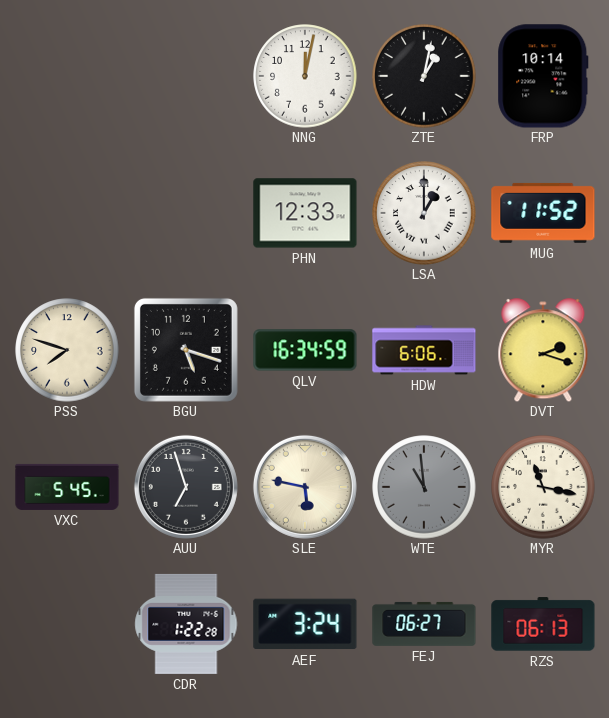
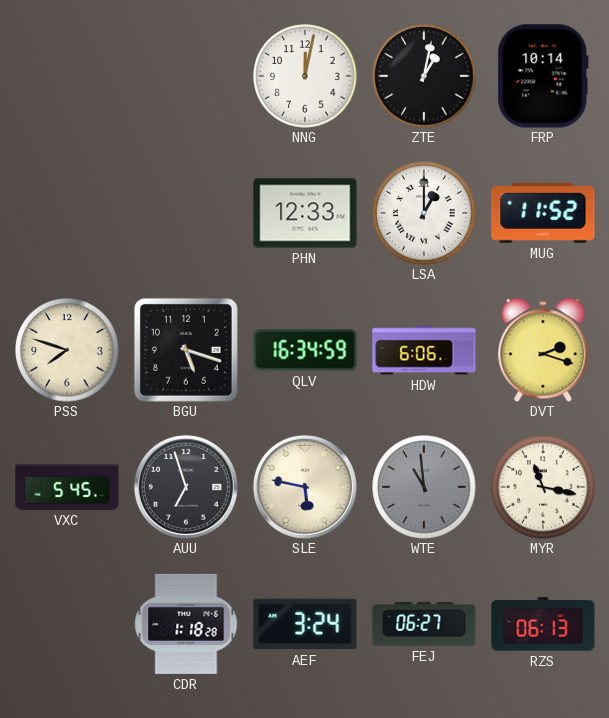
CDR: 1:22 -> 1:18
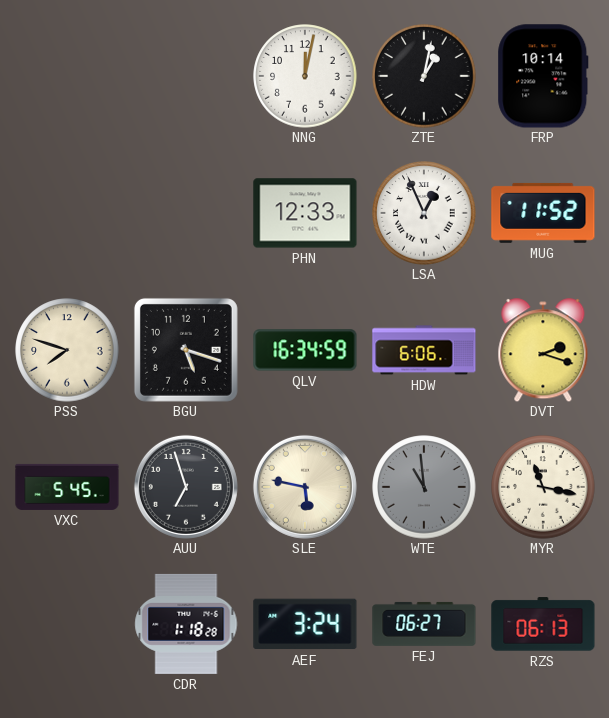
LSA: 1:00 -> 12:56
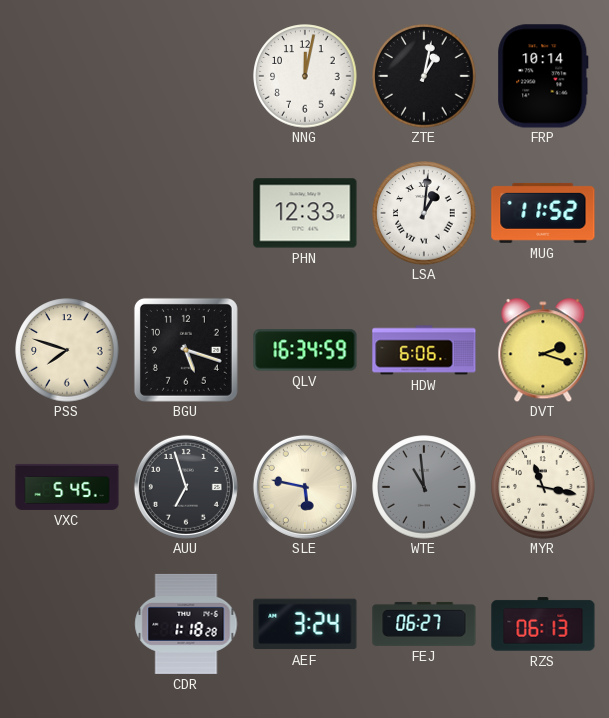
LSA: 12:56 -> 1:01
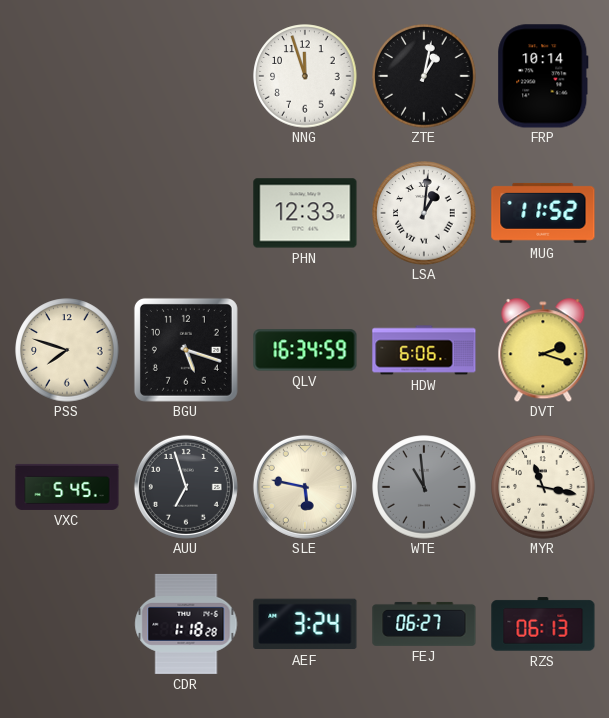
NNG: 12:02 -> 11:57
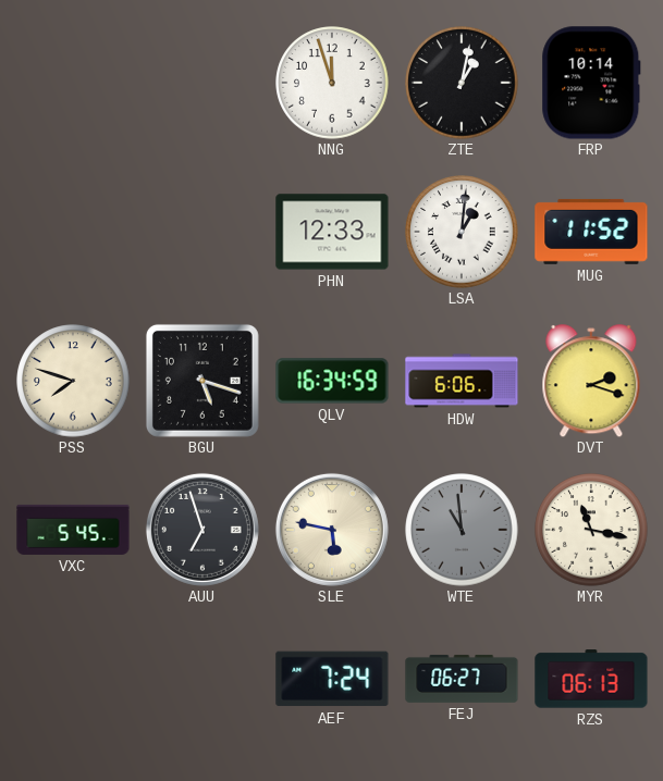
CDR: 1:18 -> none
AEF: 3:24 -> 7:24
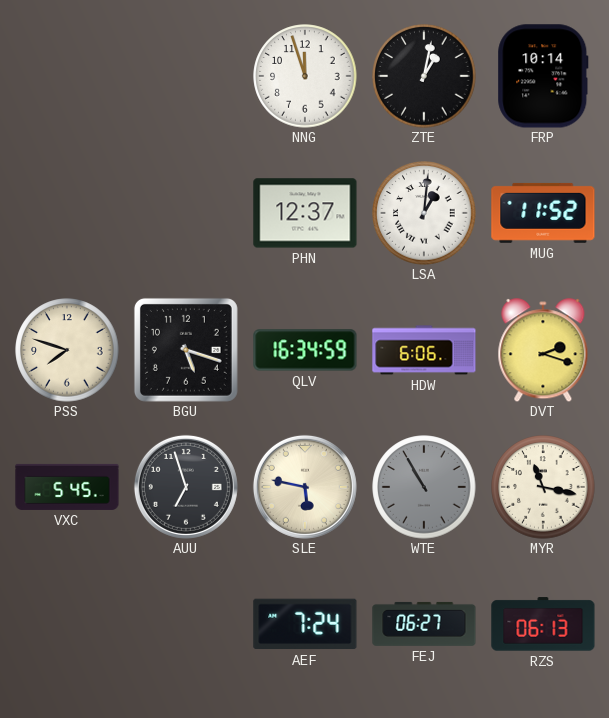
PHN: 12:33 -> 12:37
WTE: 10:59 -> 10:55
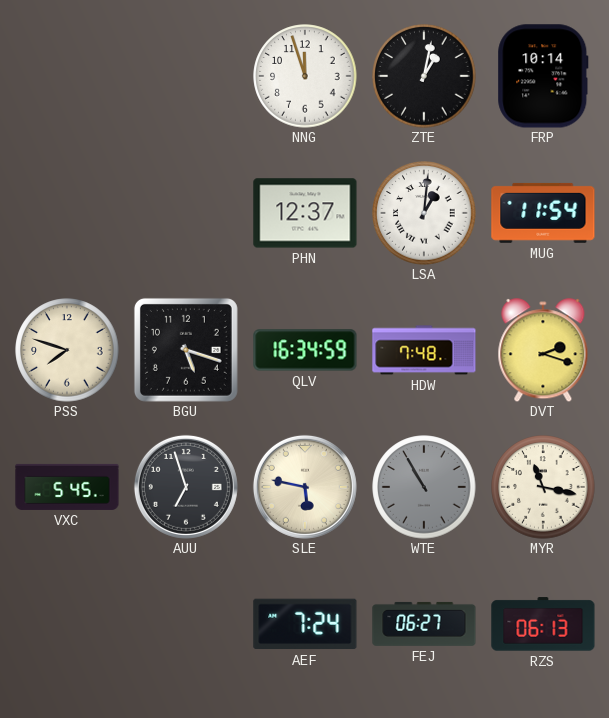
MUG: 11:52 -> 11:54
HDW: 6:06 -> 7:48
